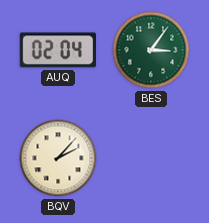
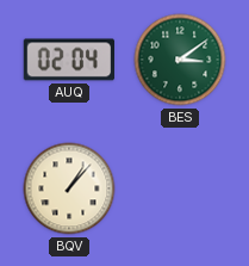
BES: 3:06 -> 3:09
BQV: 2:07 -> 1:07
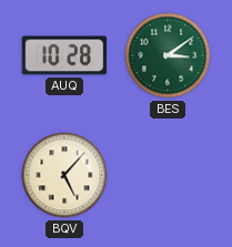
AUQ: 02:04 -> 10:28
BQV: 1:07 -> 5:07
